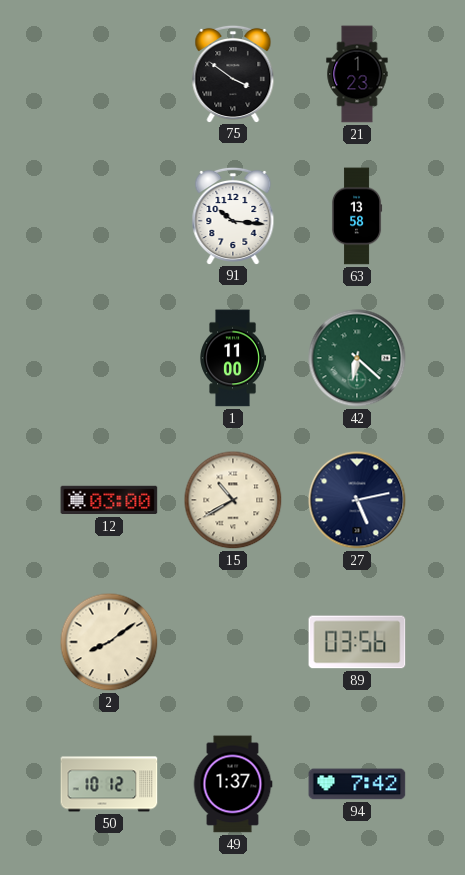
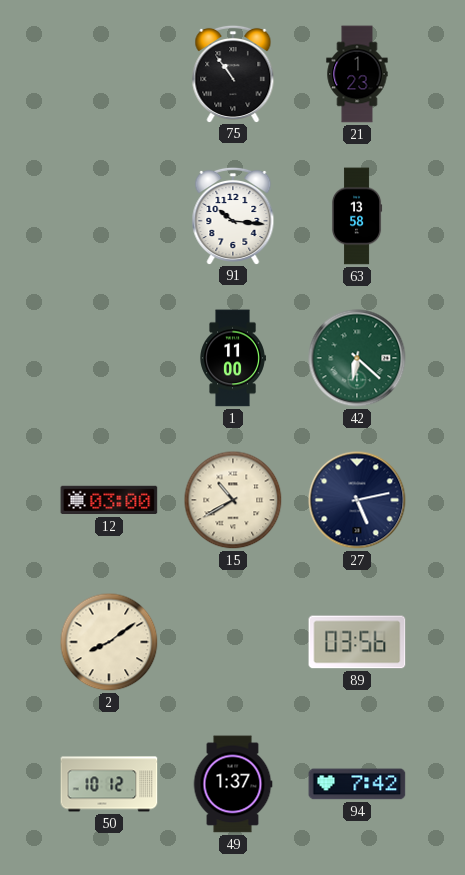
75: 3:51 -> 10:54
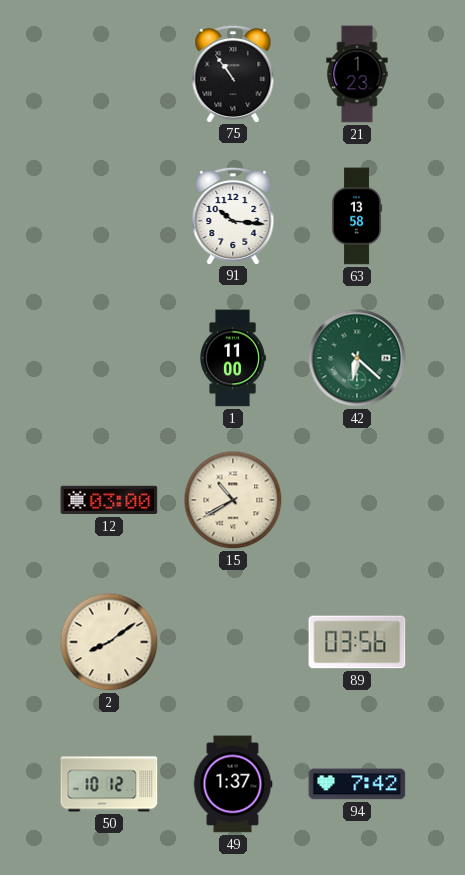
27: 5:13 -> none
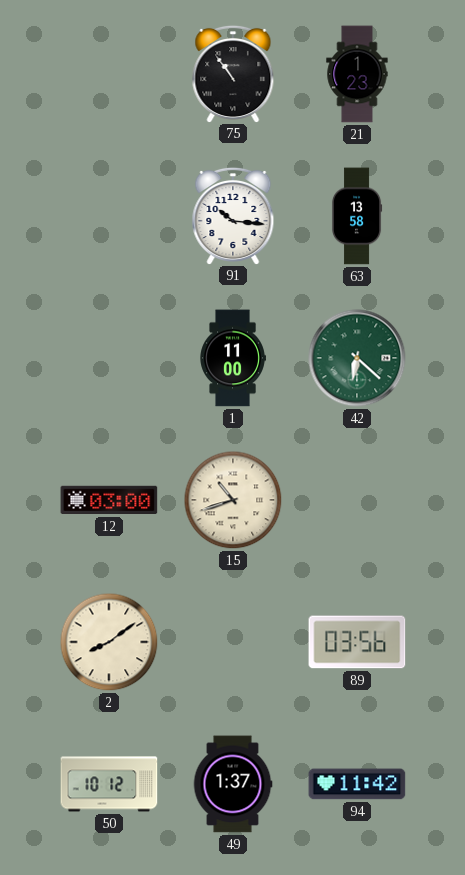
15: 10:40 -> 10:42
94: 7:42 -> 11:42
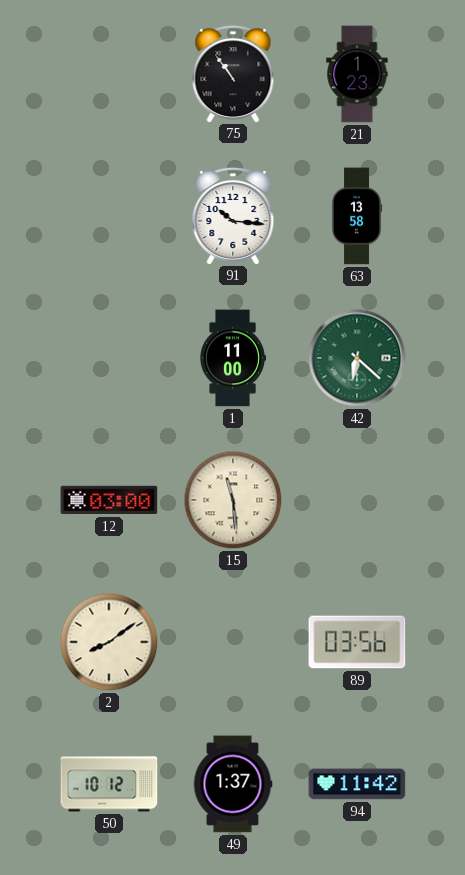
15: 10:42 -> 11:29
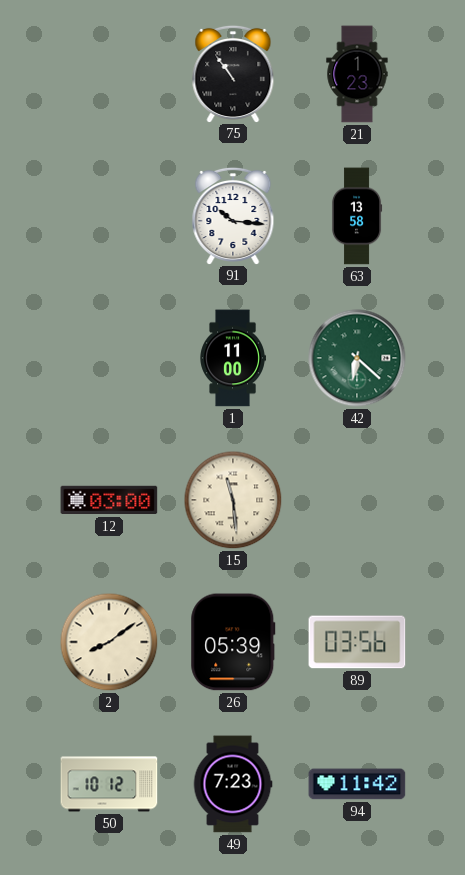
26: none -> 05:39
49: 1:37 -> 7:23
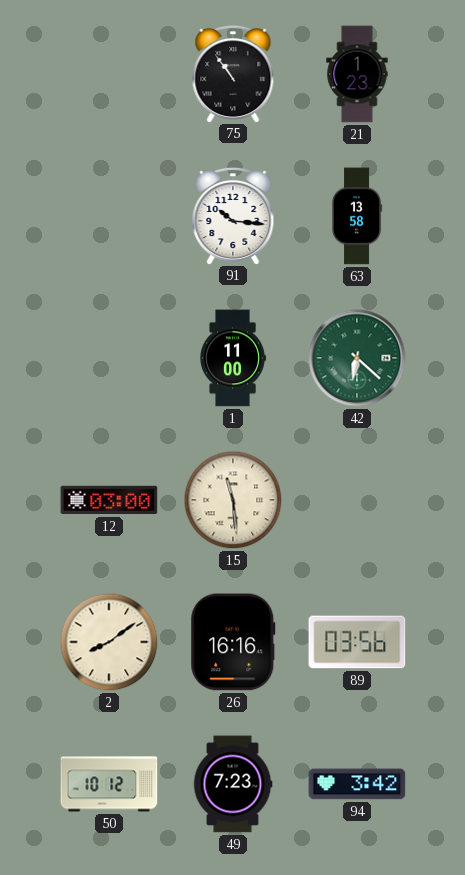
26: 05:39 -> 16:16
94: 11:42 -> 3:42
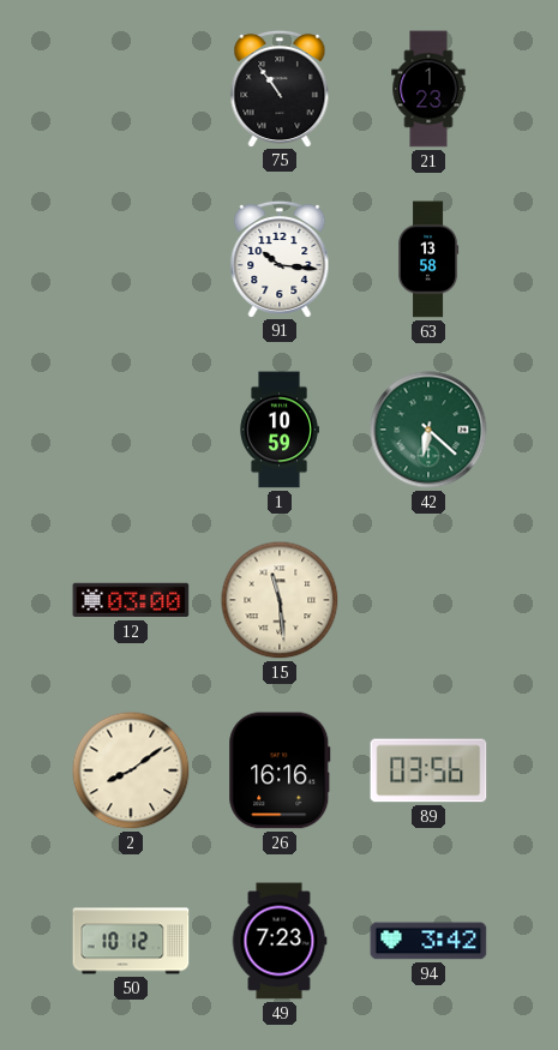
1: 11:00 -> 10:59
